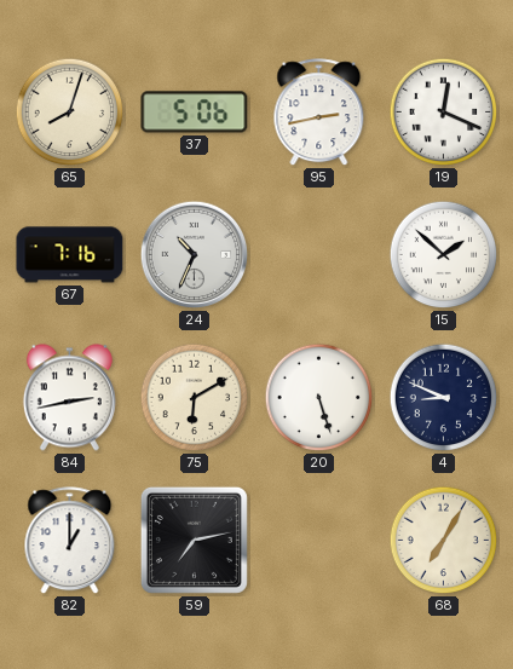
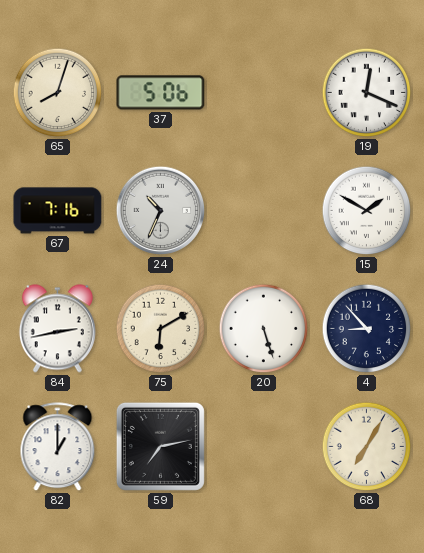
95: 2:43 -> none
15: 1:52 -> 1:50
4: 8:49 -> 8:53
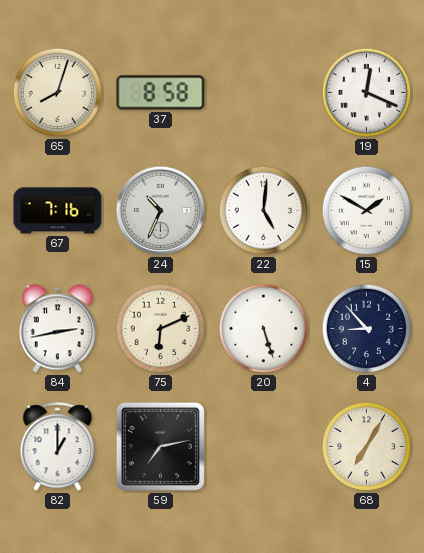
37: 5:06 -> 8:58
22: none -> 5:01
75: 6:10 -> 6:11
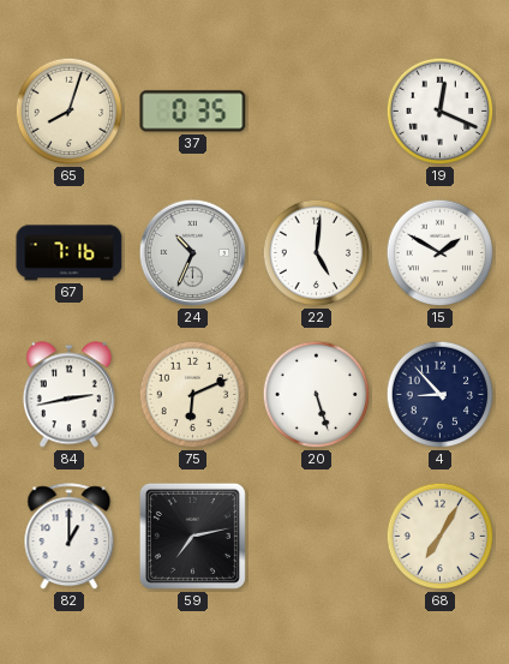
37: 8:58 -> 0:35
